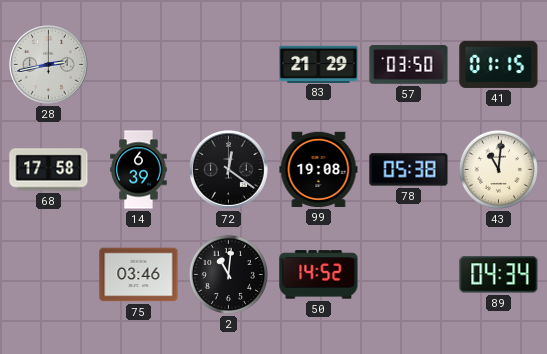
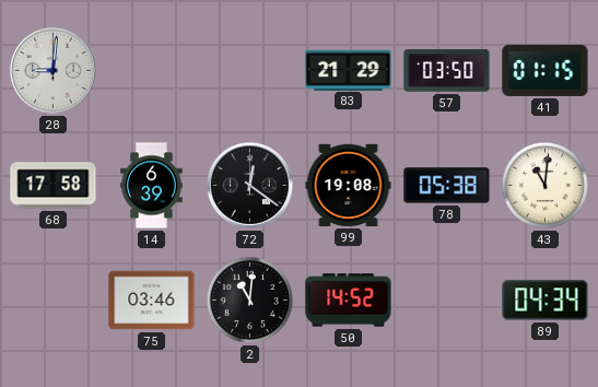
28: 2:43 -> 9:01
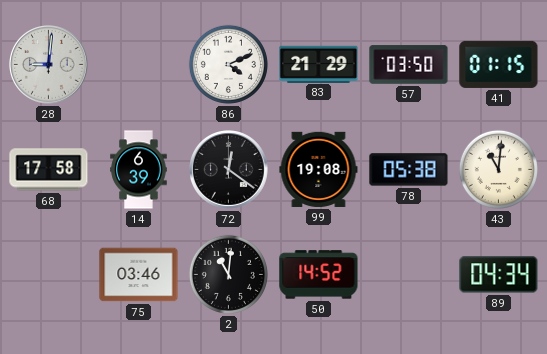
86: none -> 4:11
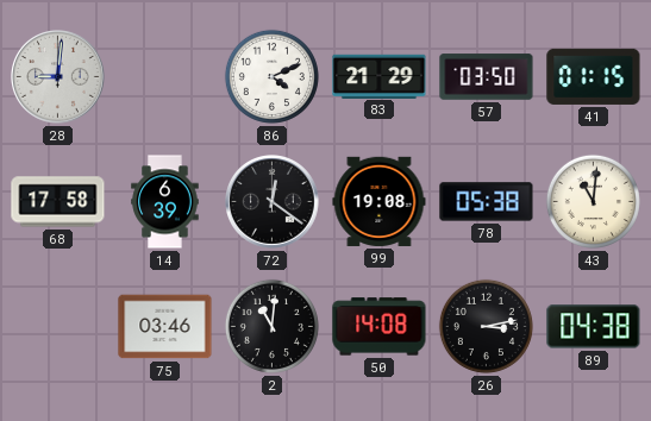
50: 14:52 -> 14:08
26: none -> 3:13
89: 04:34 -> 04:38
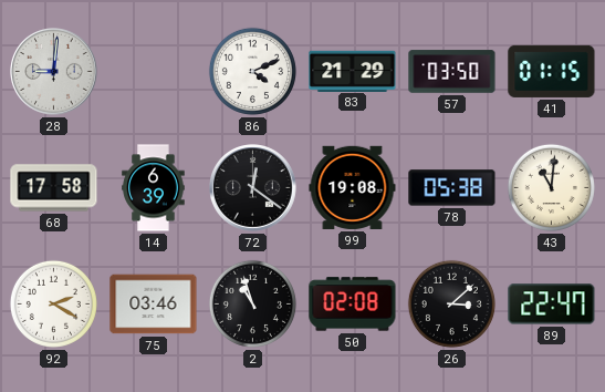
92: none -> 2:20
2: 11:01 -> 10:57
50: 14:08 -> 02:08
26: 3:13 -> 3:08
89: 04:38 -> 22:47
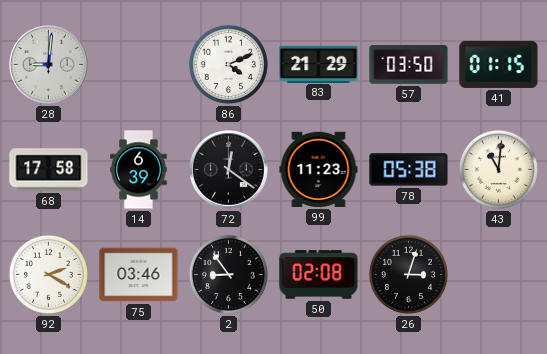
99: 19:08 -> 11:23
2: 10:57 -> 8:54
26: 3:08 -> 3:03
89: 22:47 -> none
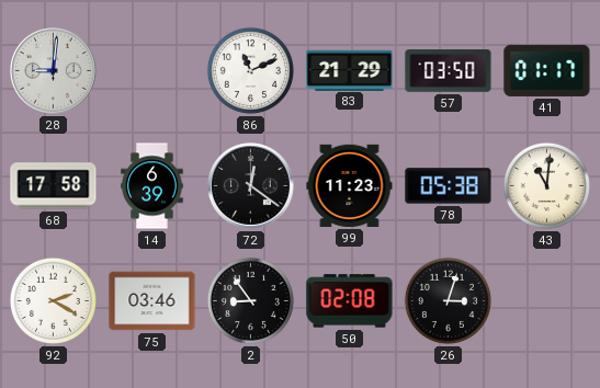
86: 4:11 -> 11:11
41: 01:15 -> 01:17
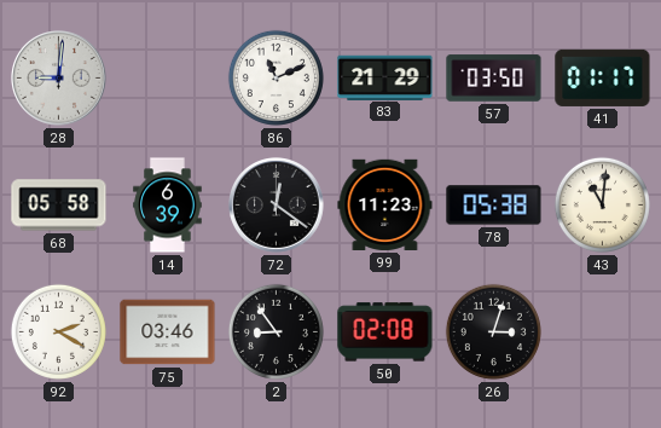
68: 17:58 -> 05:58
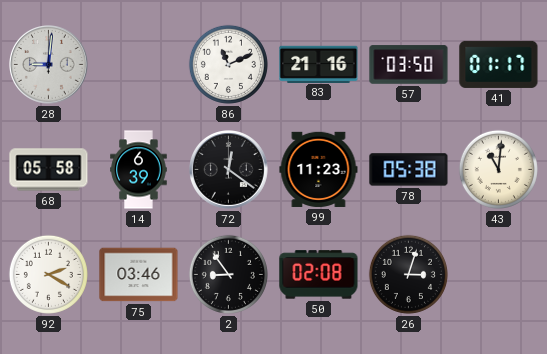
83: 21:29 -> 21:16
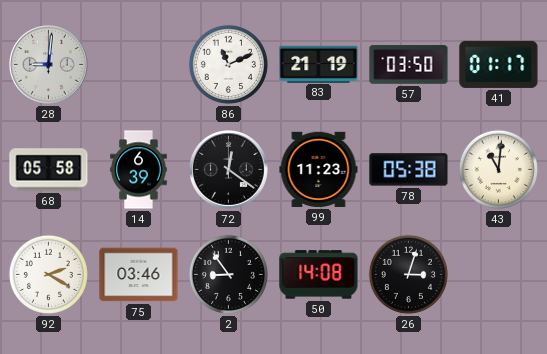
83: 21:16 -> 21:19
50: 02:08 -> 14:08
